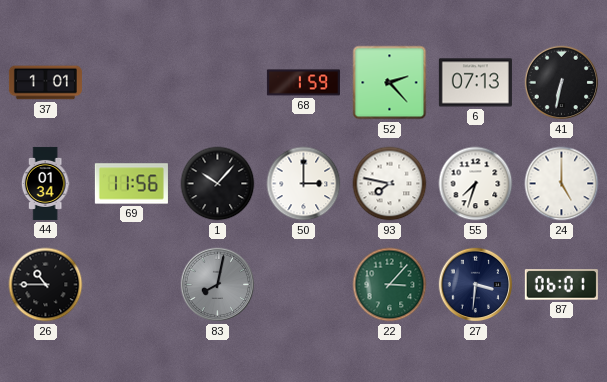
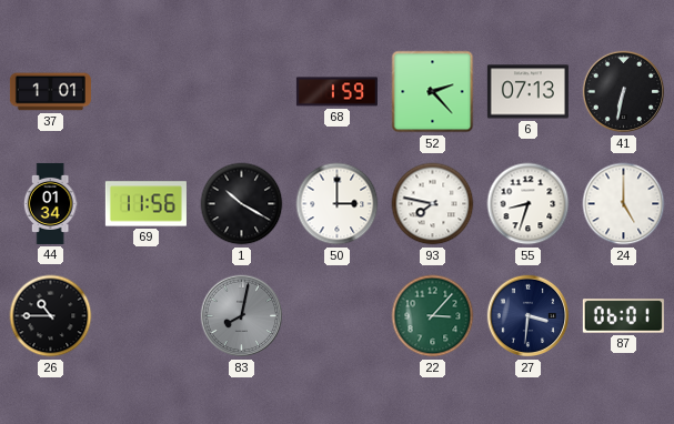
1: 10:07 -> 10:20
55: 7:33 -> 8:33
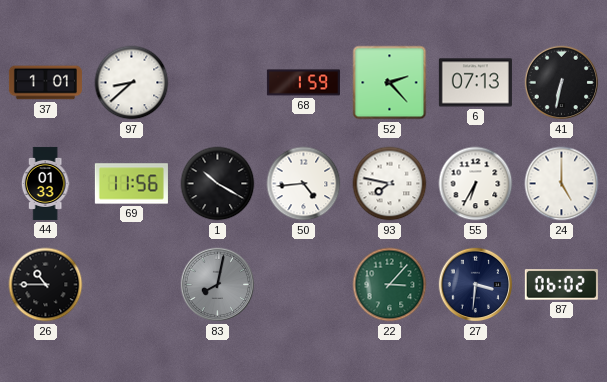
97: none -> 8:38
44: 01:34 -> 01:33
50: 3:00 -> 4:44
55: 8:33 -> 6:35
87: 06:01 -> 06:02
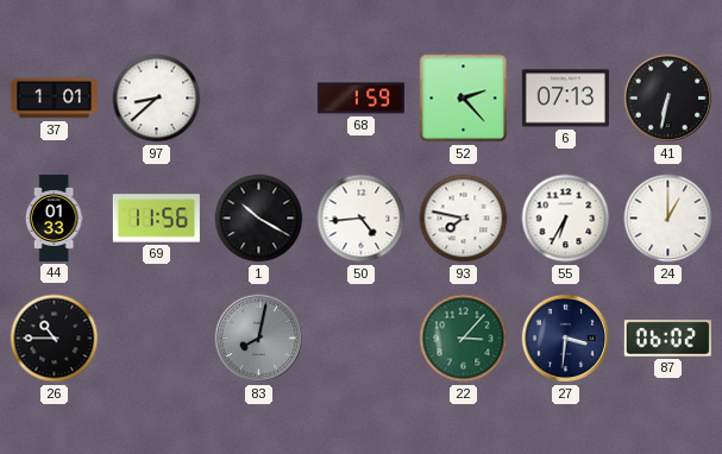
24: 5:00 -> 1:00
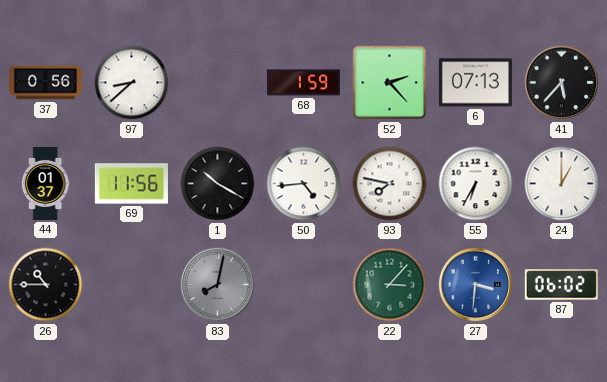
37: 1:01 -> 0:56
41: 6:32 -> 5:37
44: 01:33 -> 01:37
27 dial: navy -> blue
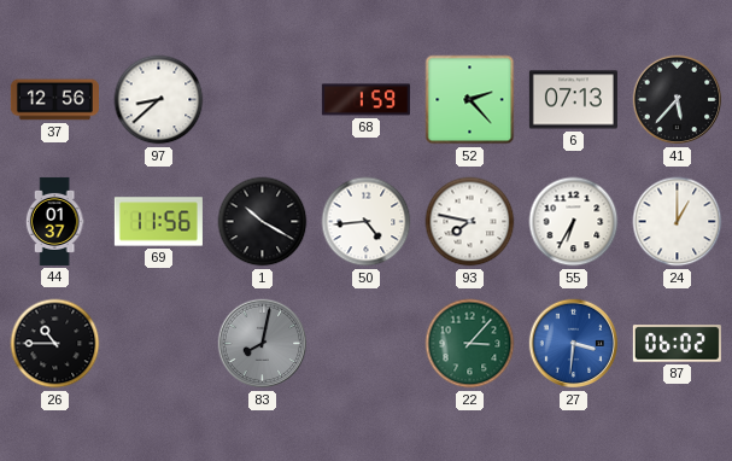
37: 0:56 -> 12:56
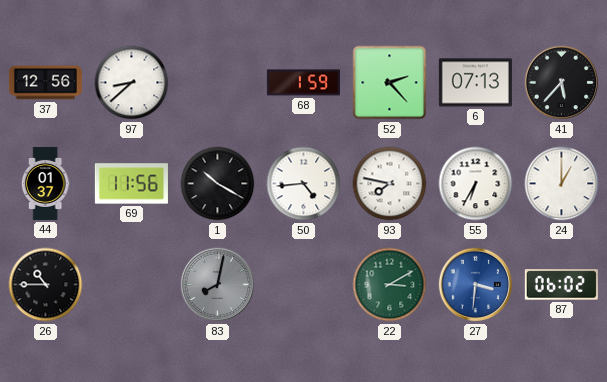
22: 3:07 -> 3:10
